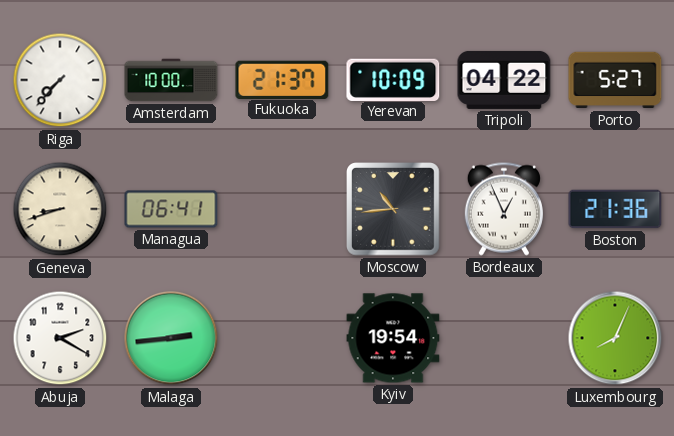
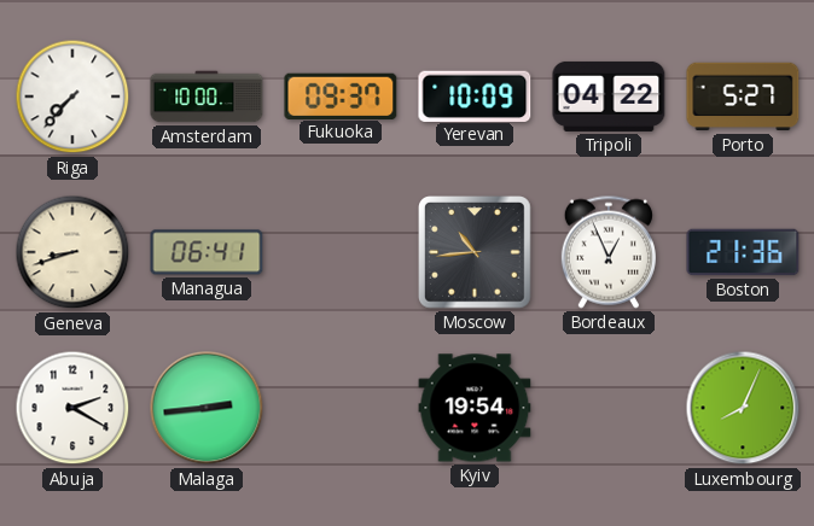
Fukuoka: 21:37 -> 09:37
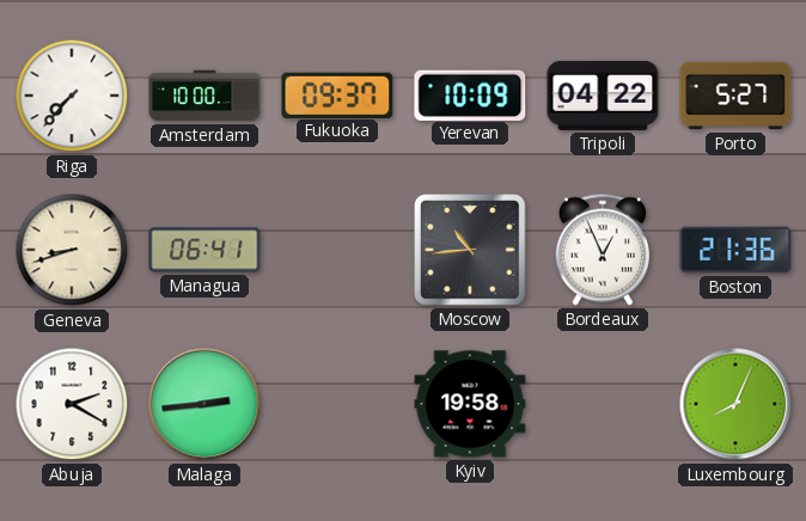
Kyiv: 19:54 -> 19:58
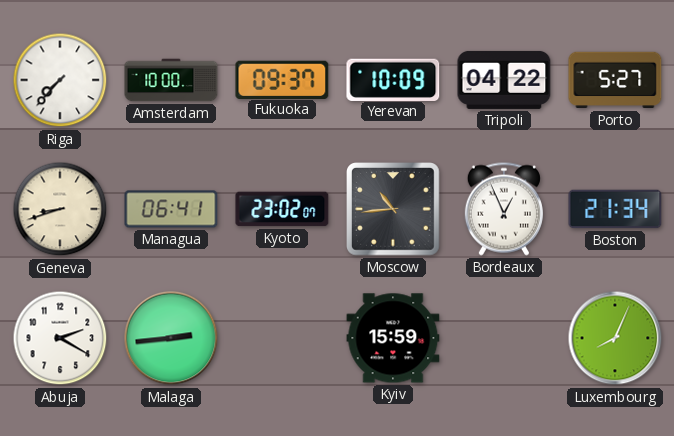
Kyoto: none -> 23:02
Boston: 21:36 -> 21:34
Kyiv: 19:58 -> 15:59
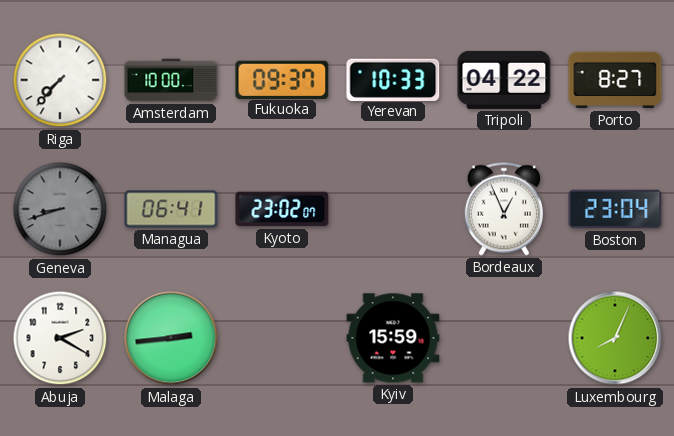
Yerevan: 10:09 -> 10:33
Porto: 5:27 -> 8:27
Geneva dial: cream -> grey
Moscow: 10:44 -> none
Boston: 21:34 -> 23:04
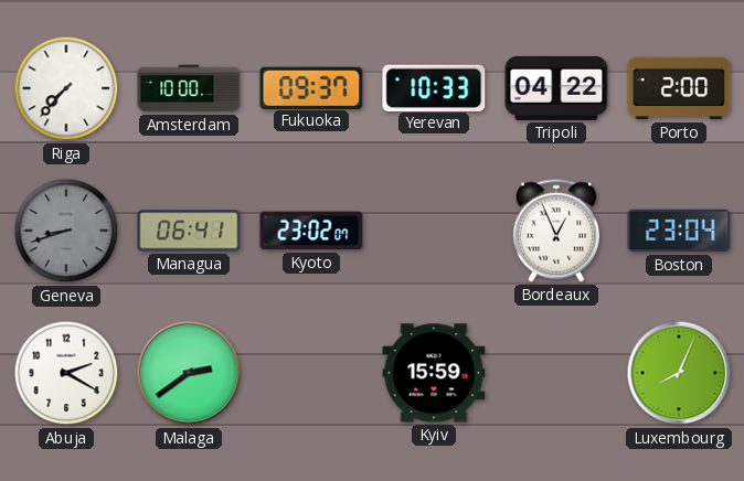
Porto: 8:27 -> 2:00
Malaga: 2:44 -> 2:39
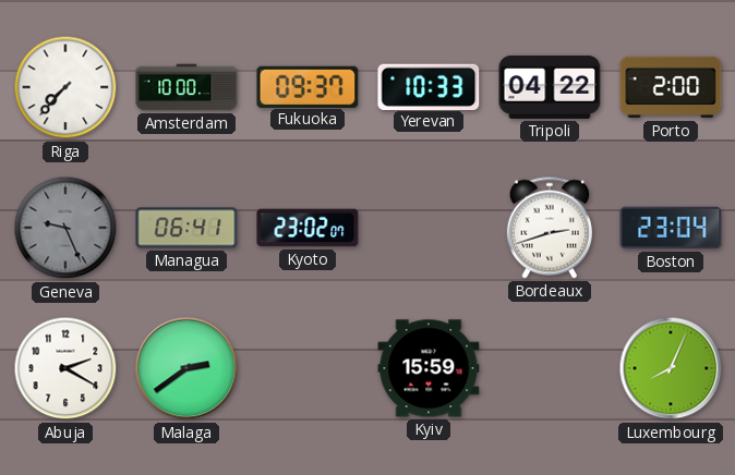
Geneva: 8:42 -> 9:26
Bordeaux: 12:56 -> 2:42
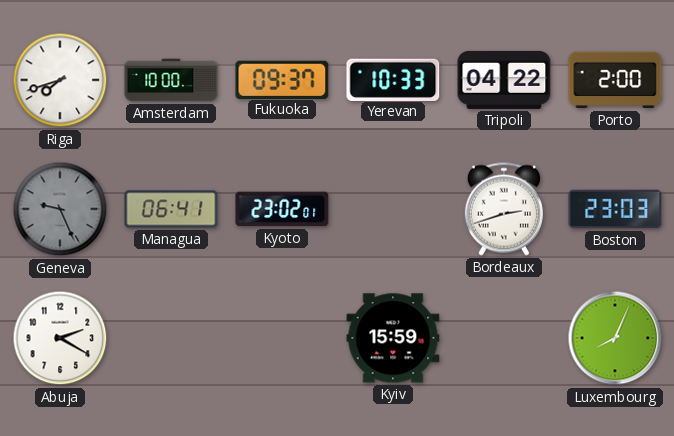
Riga: 7:37 -> 7:42
Kyoto: 23:02:07 -> 23:02:01
Boston: 23:04 -> 23:03
Malaga: 2:39 -> none
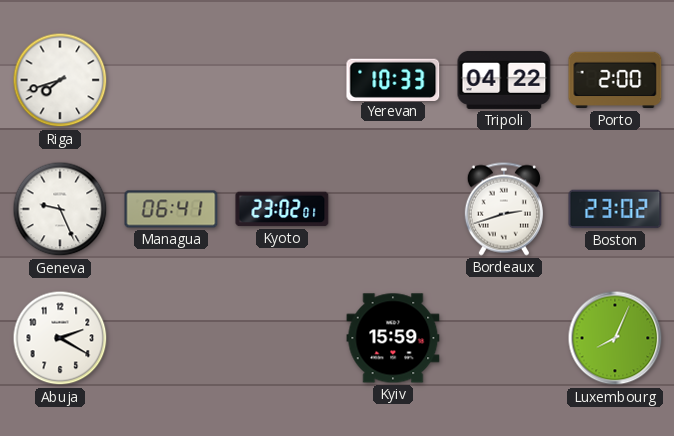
Amsterdam: 10:00 -> none
Fukuoka: 09:37 -> none
Geneva dial: grey -> white
Boston: 23:03 -> 23:02
